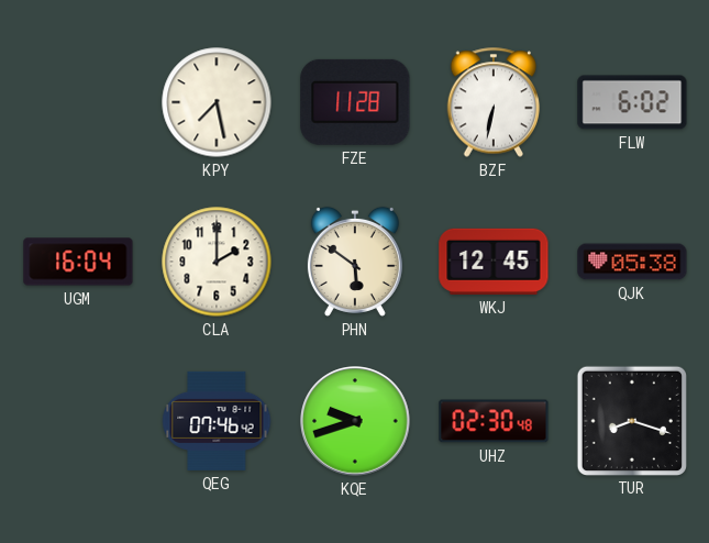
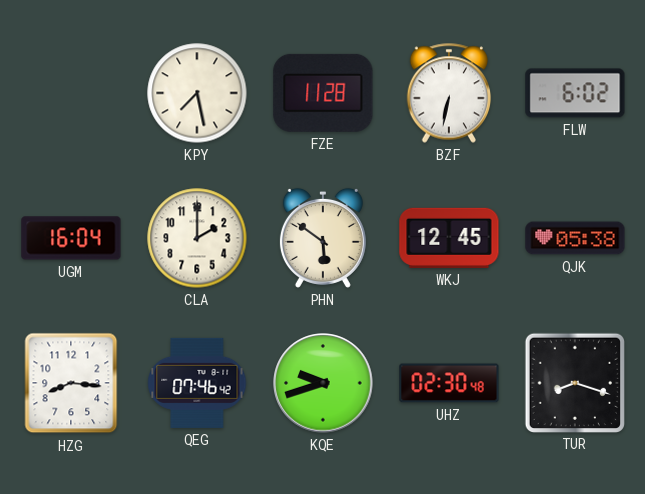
HZG: none -> 8:16
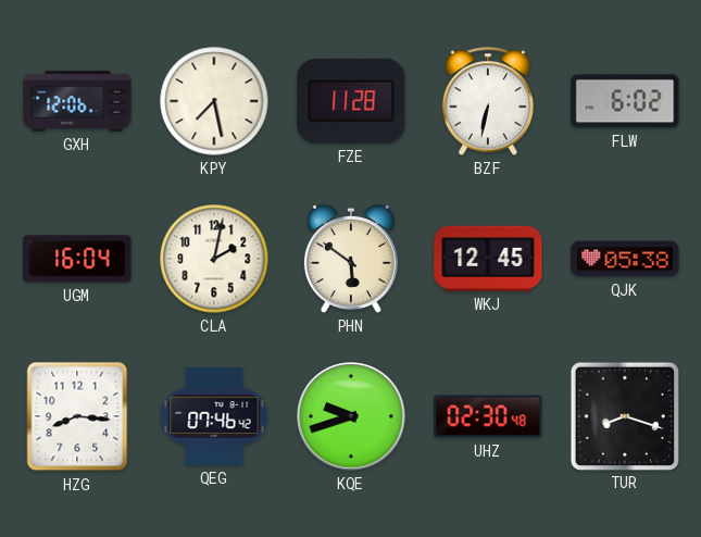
GXH: none -> 12:06
CLA: 2:00 -> 2:02
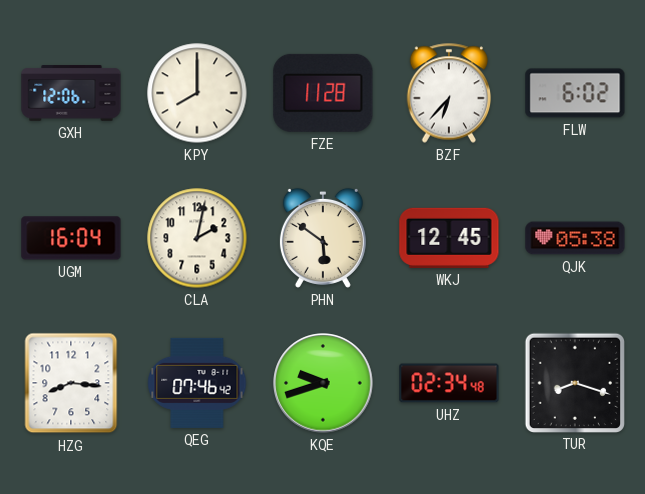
KPY: 7:28 -> 8:00
BZF: 6:32 -> 6:37
UHZ: 02:30 -> 02:34
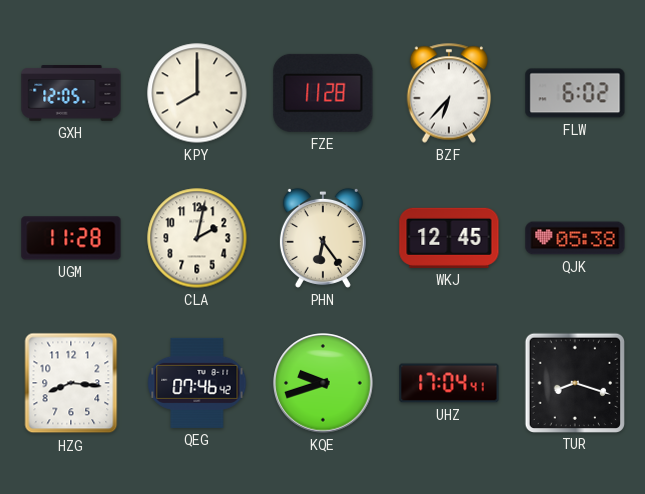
GXH: 12:06 -> 12:05
UGM: 16:04 -> 11:28
PHN: 5:51 -> 6:24
UHZ: 02:34 -> 17:04
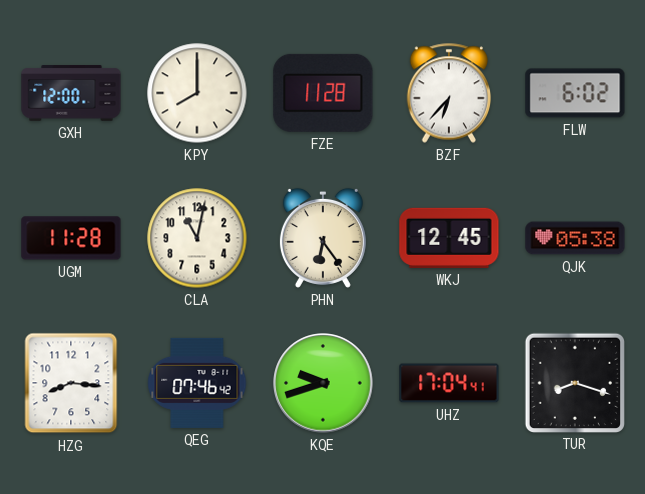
GXH: 12:05 -> 12:00
CLA: 2:02 -> 11:02
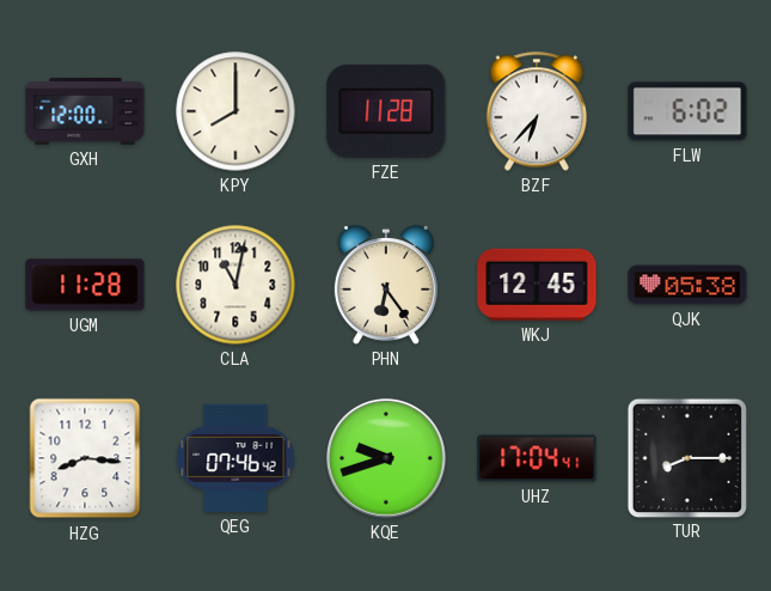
TUR: 8:18 -> 8:15
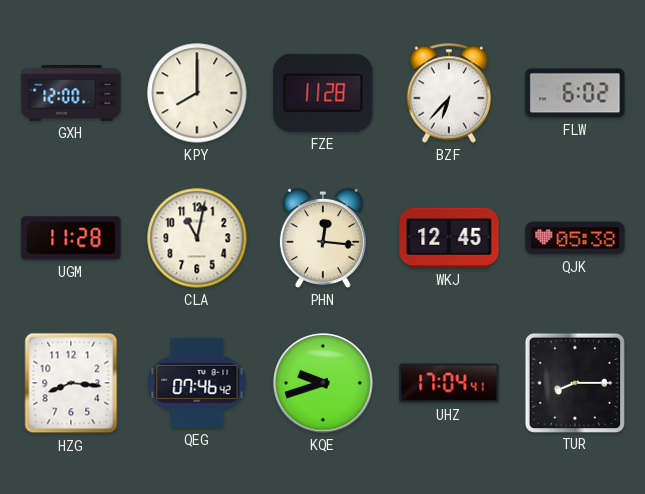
PHN: 6:24 -> 12:16
